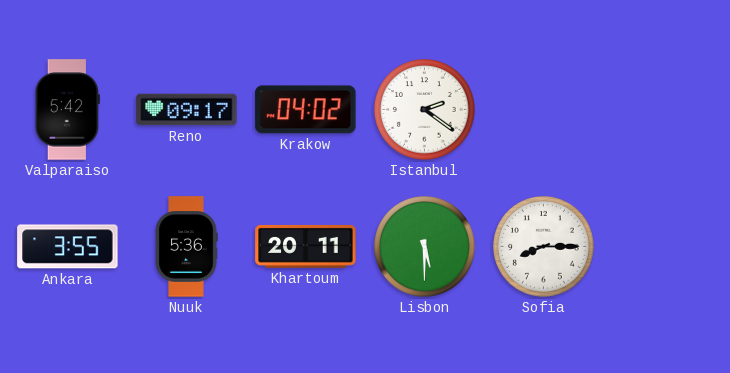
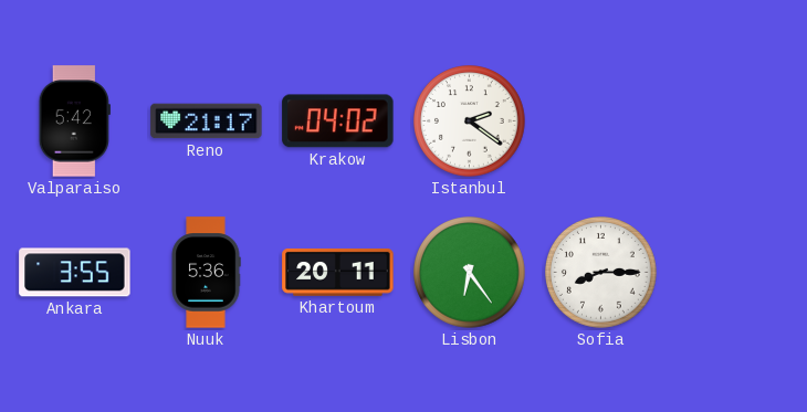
Reno: 09:17 -> 21:17
Lisbon: 5:30 -> 6:24
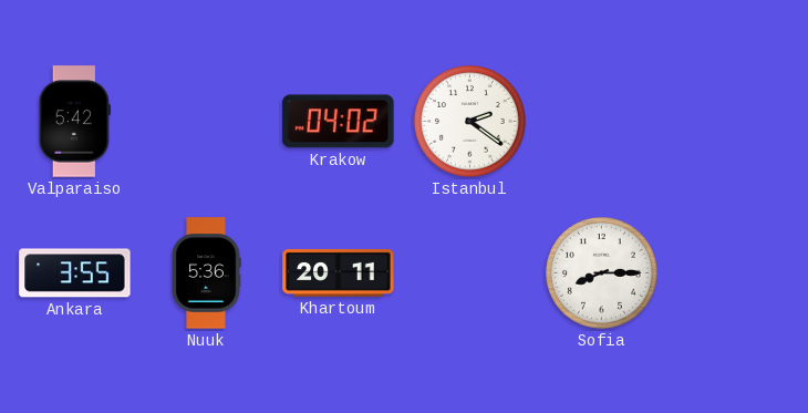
Reno: 21:17 -> none
Lisbon: 6:24 -> none
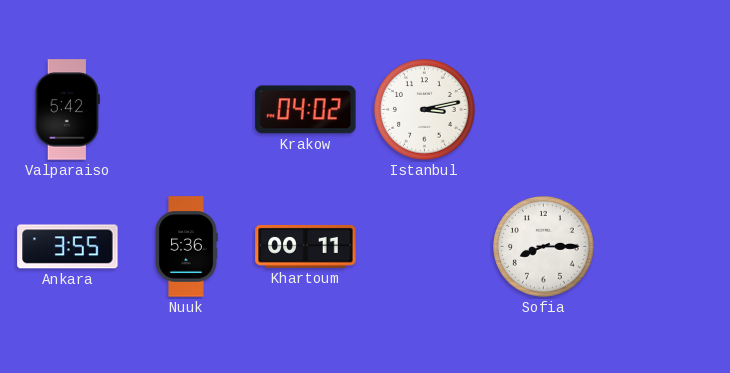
Istanbul: 2:21 -> 3:13
Khartoum: 20:11 -> 00:11
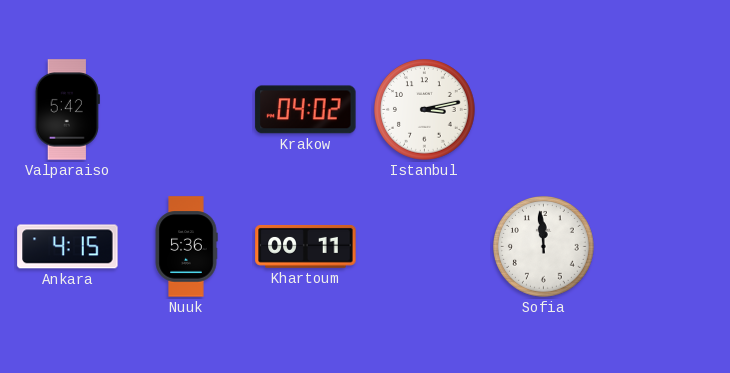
Ankara: 3:55 -> 4:15
Sofia: 8:15 -> 11:59
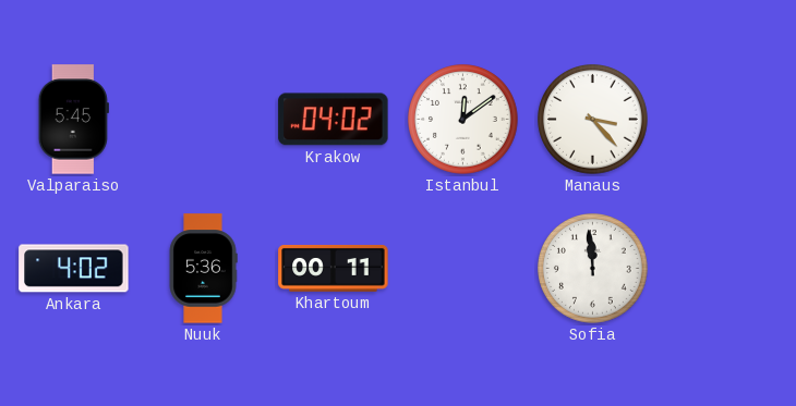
Valparaiso: 5:42 -> 5:45
Istanbul: 3:13 -> 12:09
Manaus: none -> 3:23
Ankara: 4:15 -> 4:02
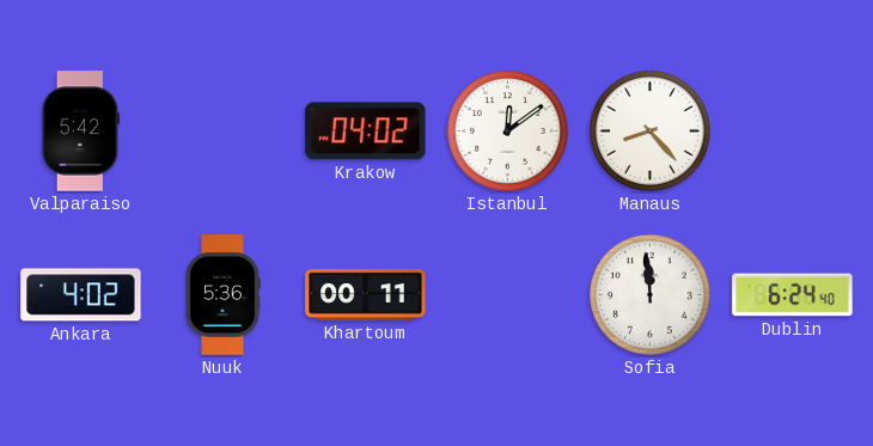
Valparaiso: 5:45 -> 5:42
Manaus: 3:23 -> 8:23
Dublin: none -> 6:24
